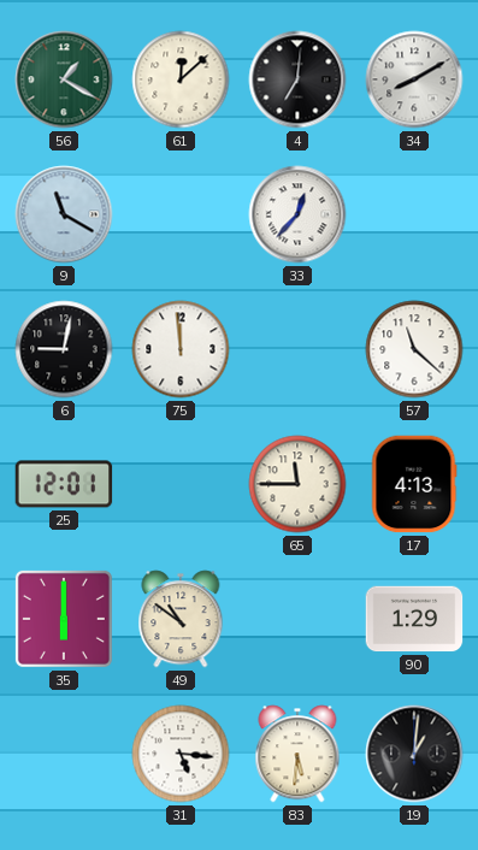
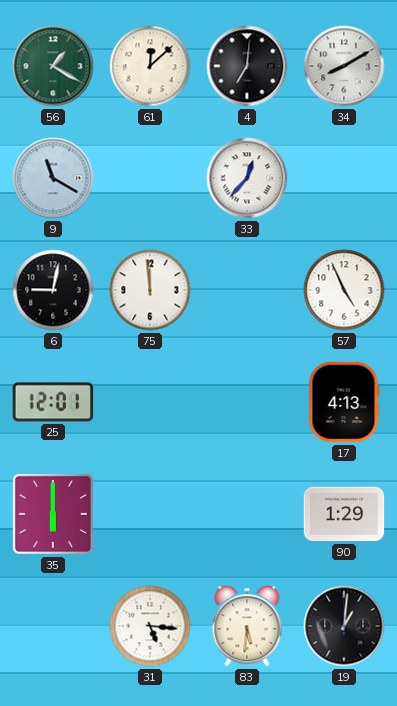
57: 11:22 -> 4:56
65: 11:45 -> none
49: 10:51 -> none
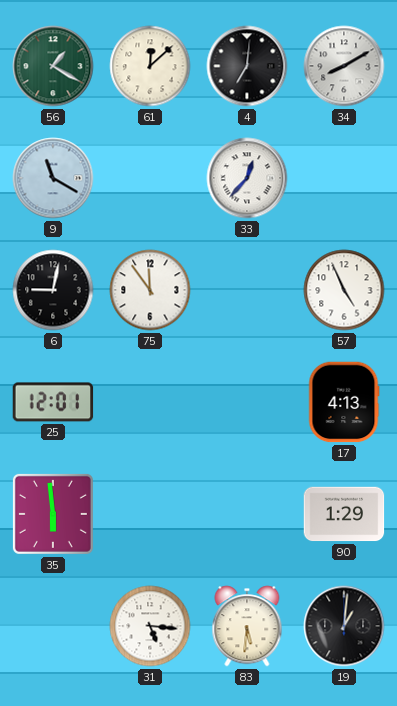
75: 11:59 -> 11:54
35: 6:00 -> 5:59
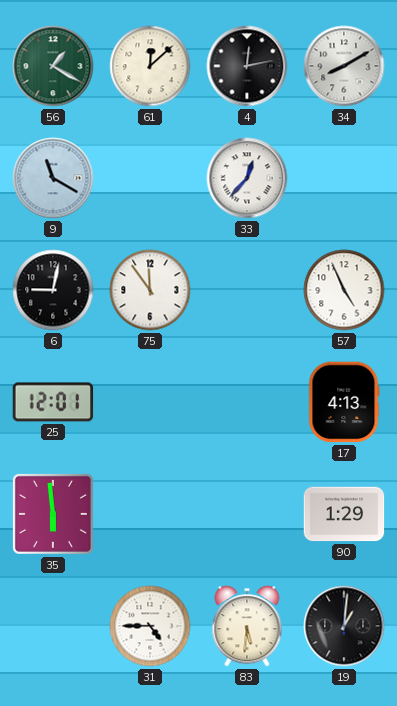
4: 7:01 -> 12:13
31: 5:16 -> 4:45
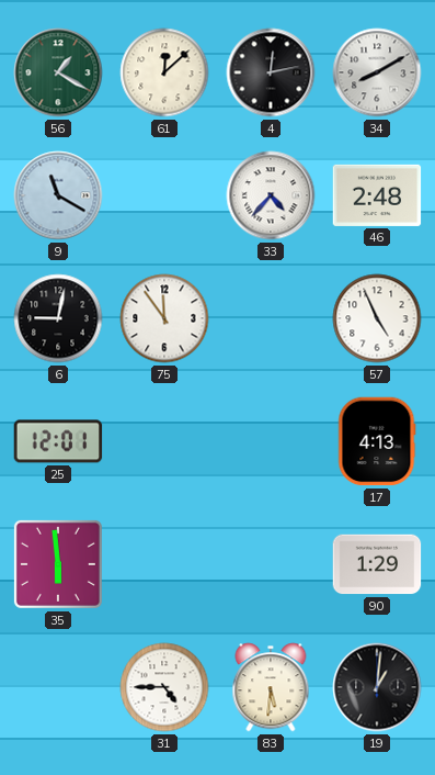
33: 12:37 -> 4:37
46: none -> 2:48
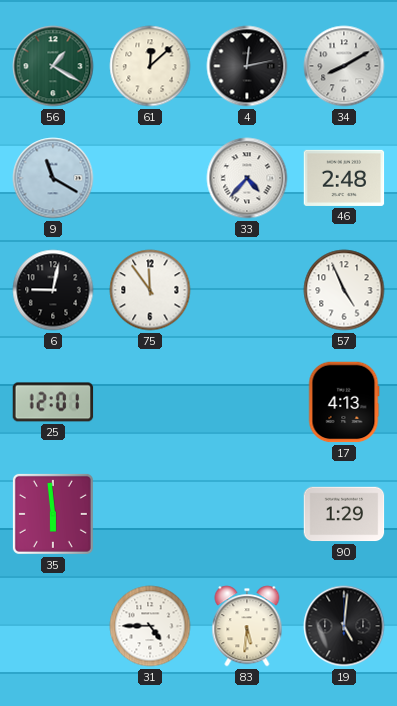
19: 1:01 -> 5:01
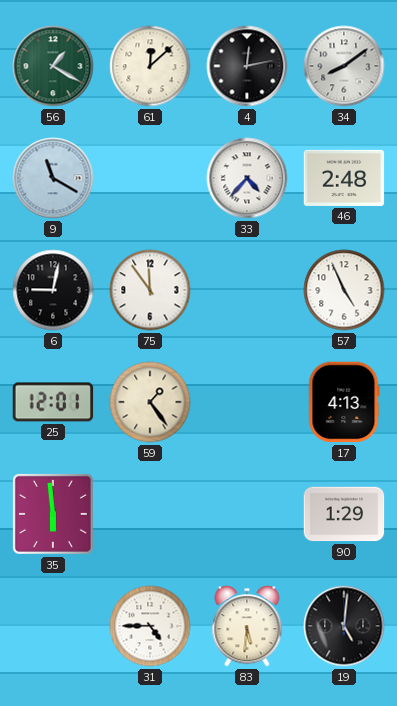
34: 8:10 -> 8:09
59: none -> 1:24
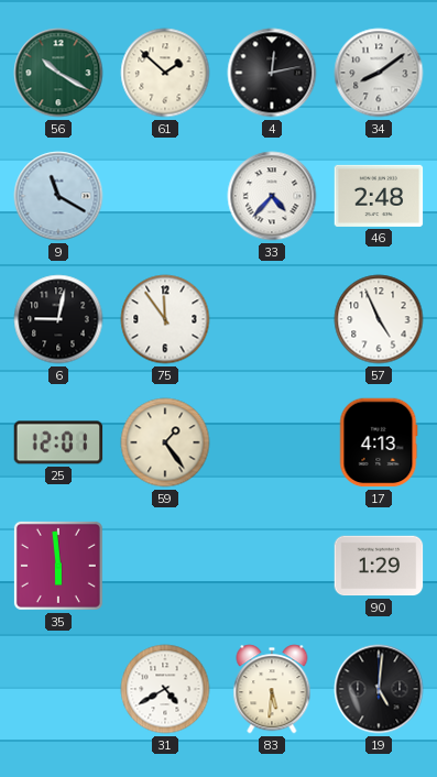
56: 1:20 -> 10:20
61: 12:08 -> 1:52
31: 4:45 -> 4:40
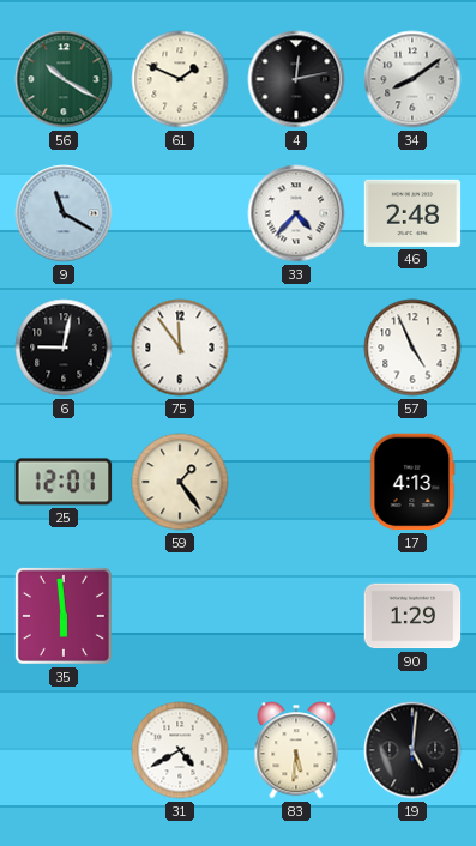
61: 1:52 -> 1:49
